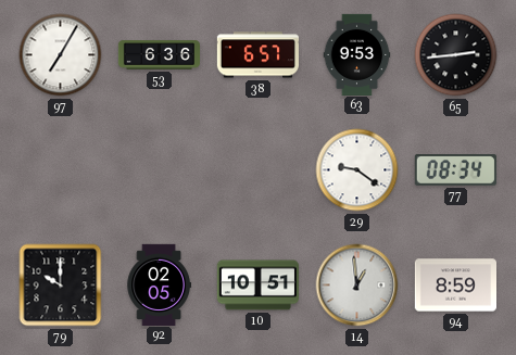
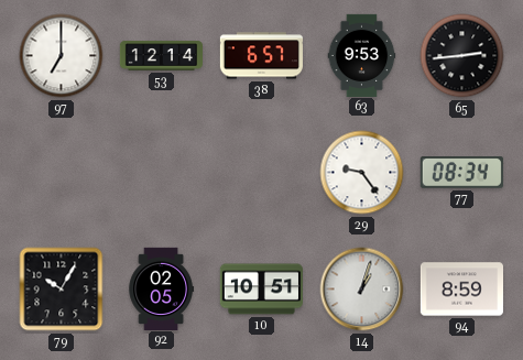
97: 7:05 -> 7:00
53: 6:36 -> 12:14
29: 9:21 -> 9:24
79: 10:00 -> 10:05
14: 12:59 -> 1:03
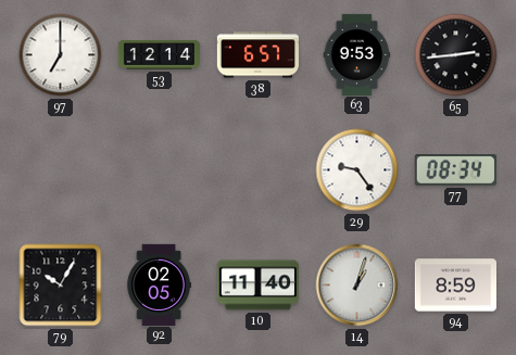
10: 10:51 -> 11:40
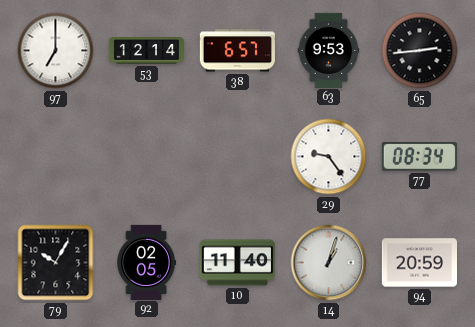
94: 8:59 -> 20:59
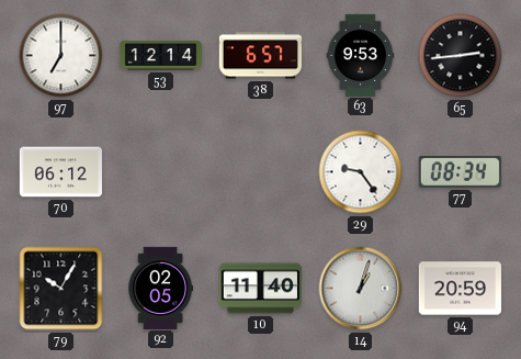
70: none -> 06:12
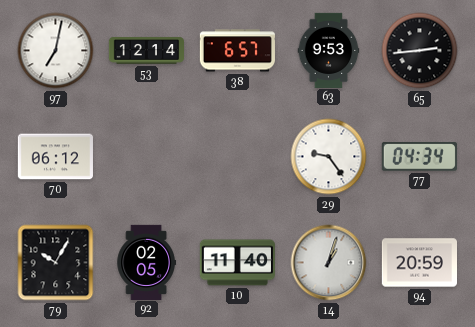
97: 7:00 -> 7:02
77: 08:34 -> 04:34
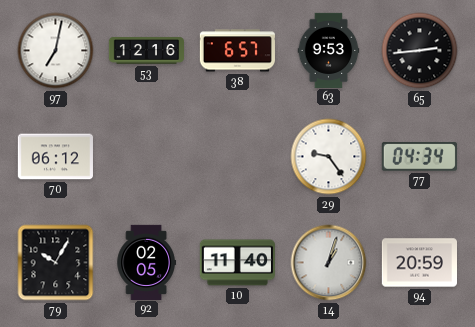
53: 12:14 -> 12:16
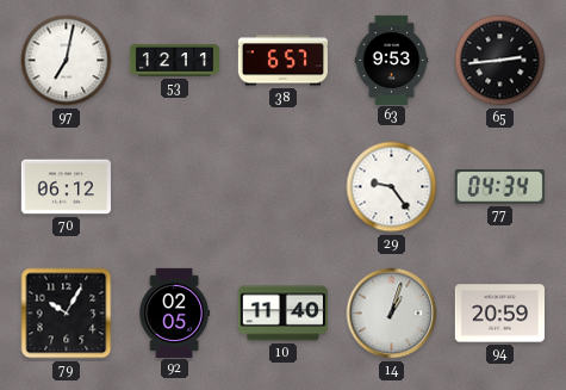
53: 12:16 -> 12:11
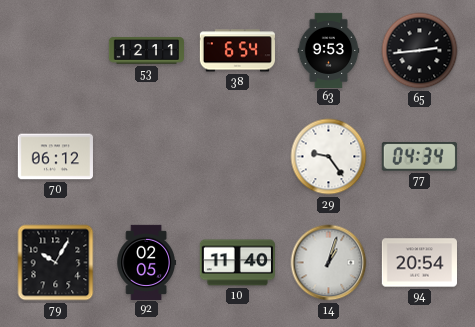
97: 7:02 -> none
38: 6:57 -> 6:54
94: 20:59 -> 20:54
